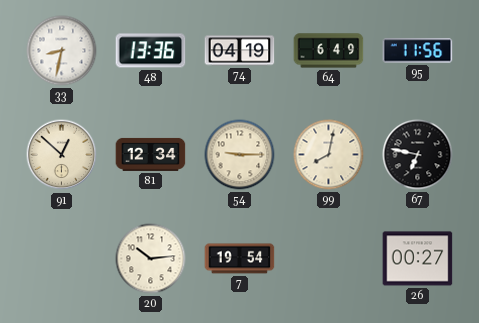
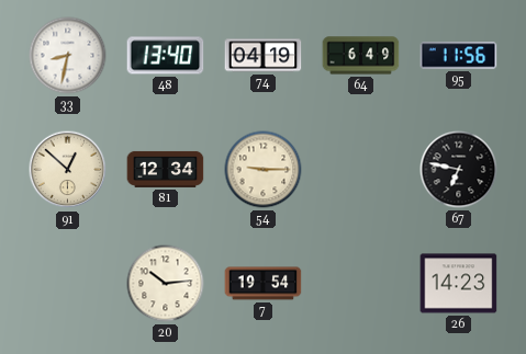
48: 13:36 -> 13:40
99: 8:02 -> none
26: 00:27 -> 14:23
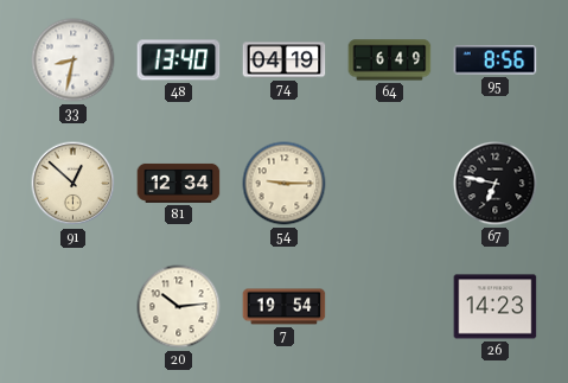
95: 11:56 -> 8:56
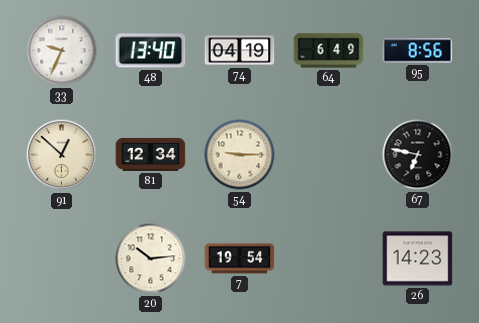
33: 8:32 -> 9:34
